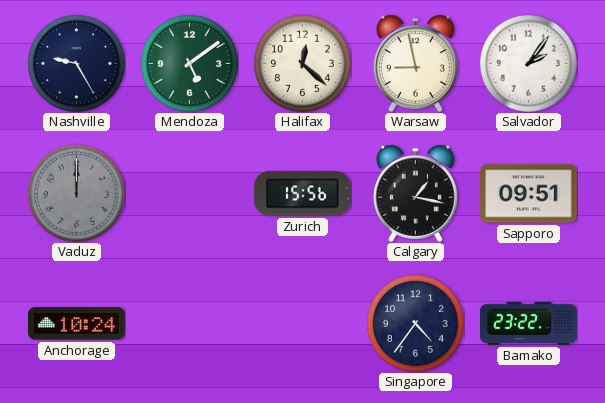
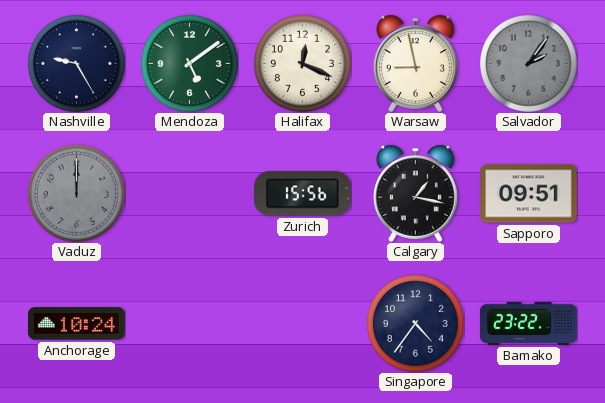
Halifax: 12:22 -> 12:19
Salvador dial: white -> grey
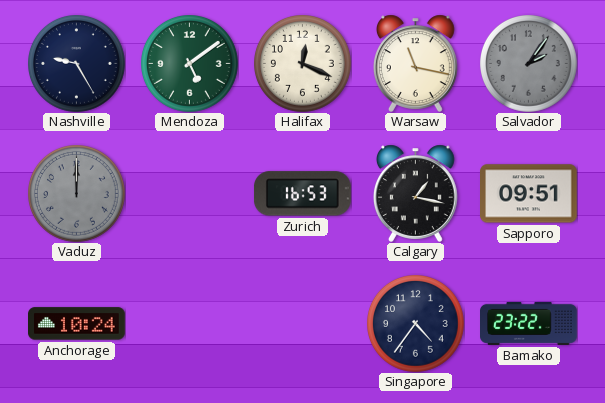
Warsaw: 8:58 -> 11:17
Zurich: 15:56 -> 16:53
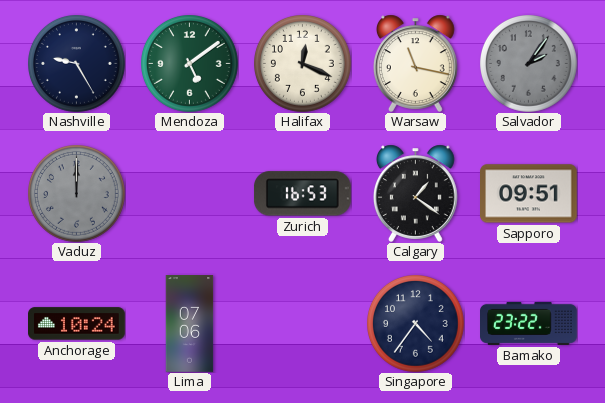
Calgary: 1:17 -> 1:21
Lima: none -> 07:06
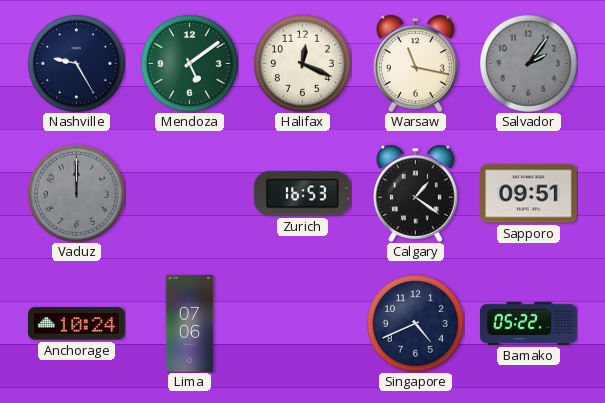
Singapore: 4:36 -> 4:41
Bamako: 23:22 -> 05:22
